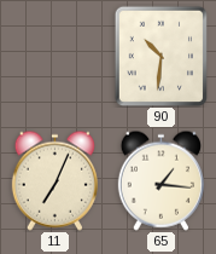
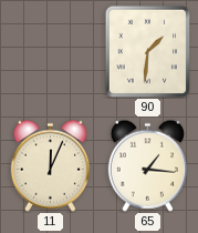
90: 10:31 -> 1:31
11: 7:04 -> 12:04
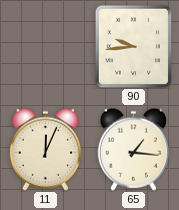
90: 1:31 -> 9:44
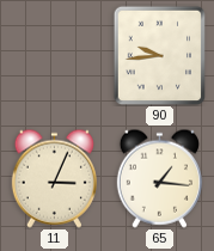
11: 12:04 -> 3:04
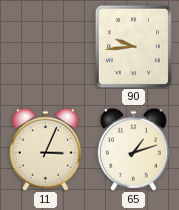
65: 1:16 -> 1:12
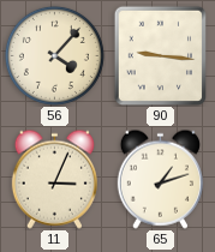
56: none -> 4:07
90: 9:44 -> 9:16
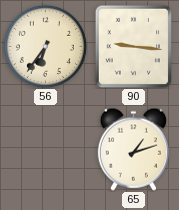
56: 4:07 -> 6:36
11: 3:04 -> none
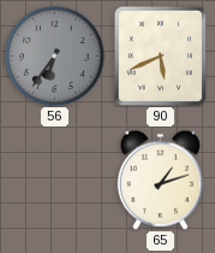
56 dial: cream -> grey
90: 9:16 -> 5:41
